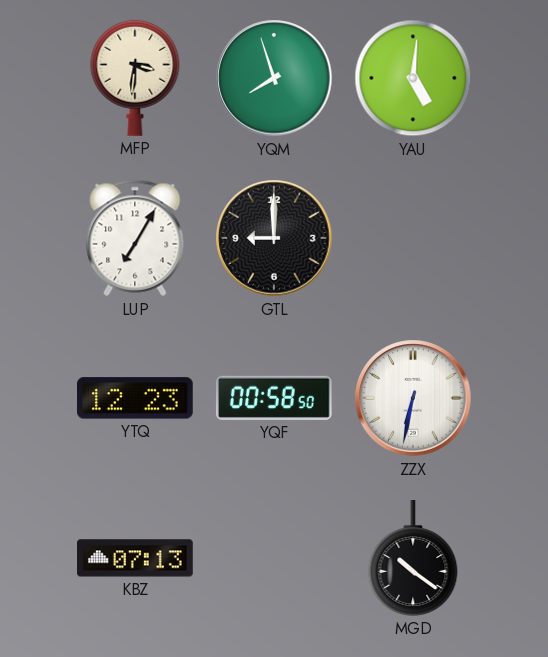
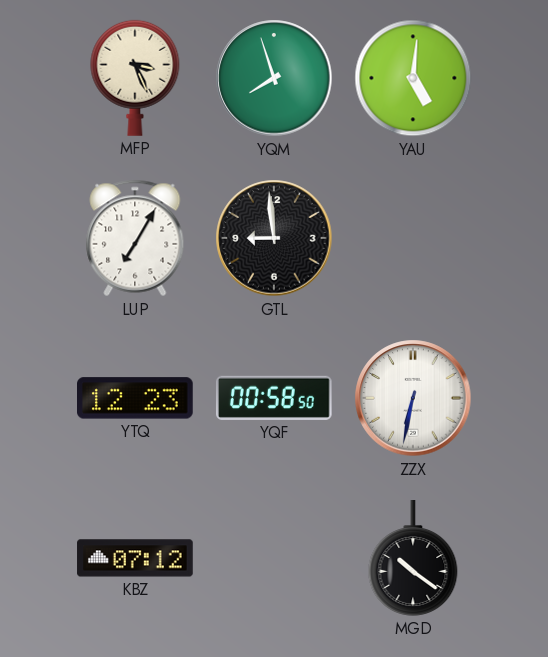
MFP: 3:31 -> 3:26
GTL: 9:00 -> 8:59
KBZ: 07:13 -> 07:12
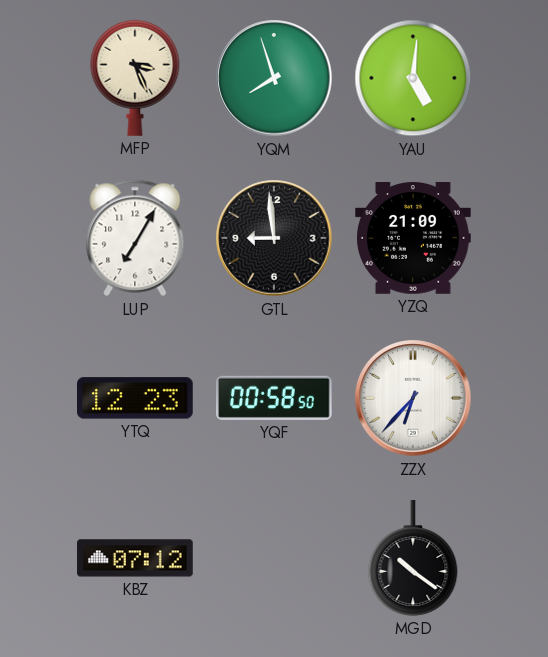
YZQ: none -> 21:09
ZZX: 6:32 -> 6:37
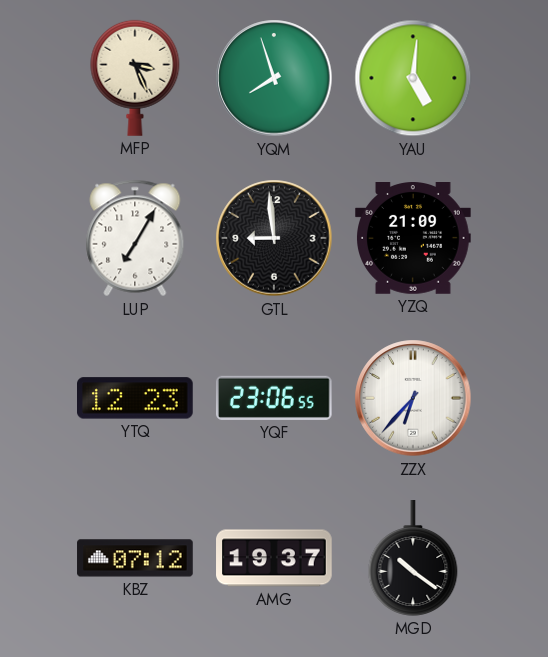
YQF: 00:58 -> 23:06
AMG: none -> 19:37
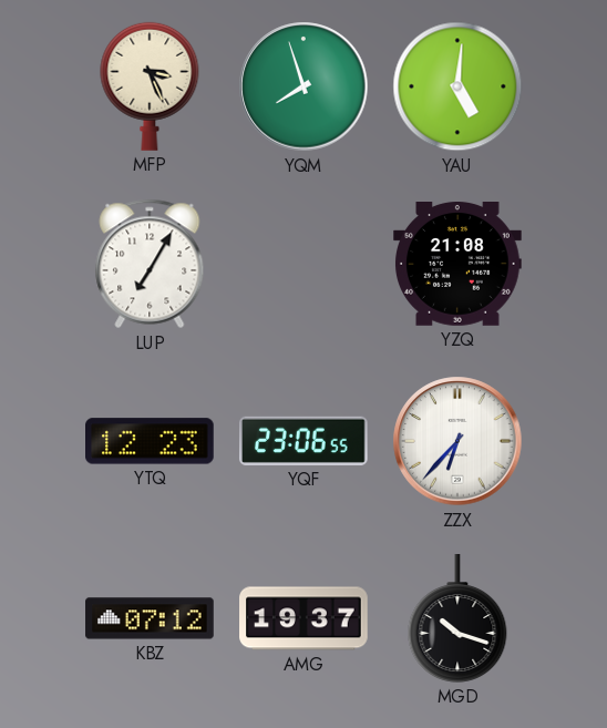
GTL: 8:59 -> none
YZQ: 21:09 -> 21:08
MGD: 10:21 -> 10:18
